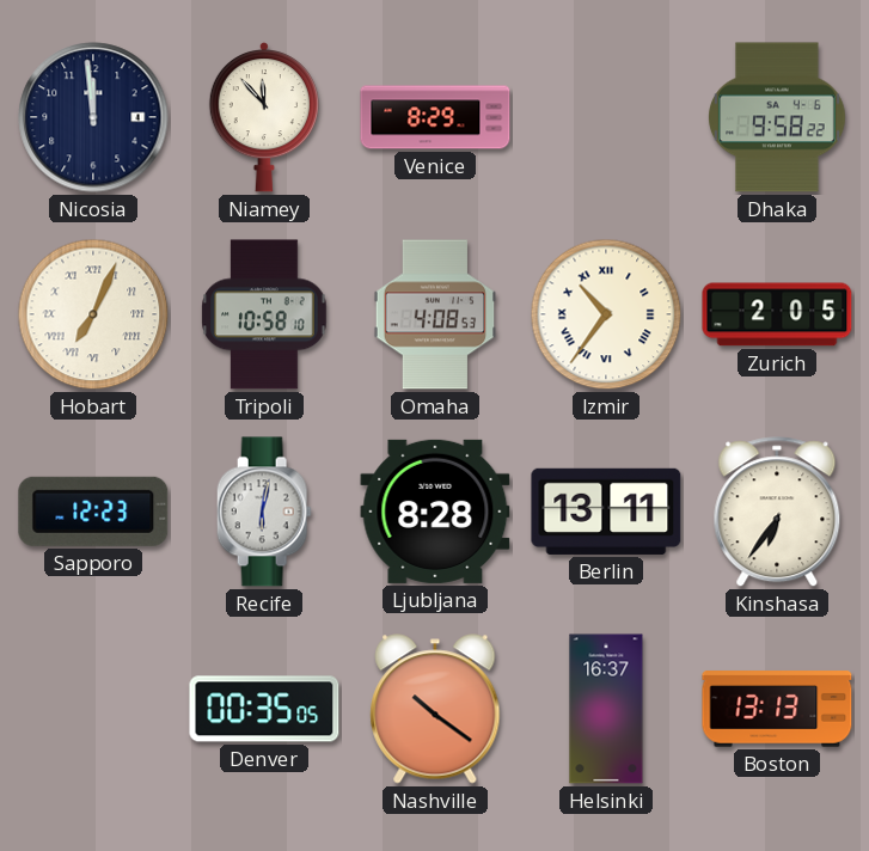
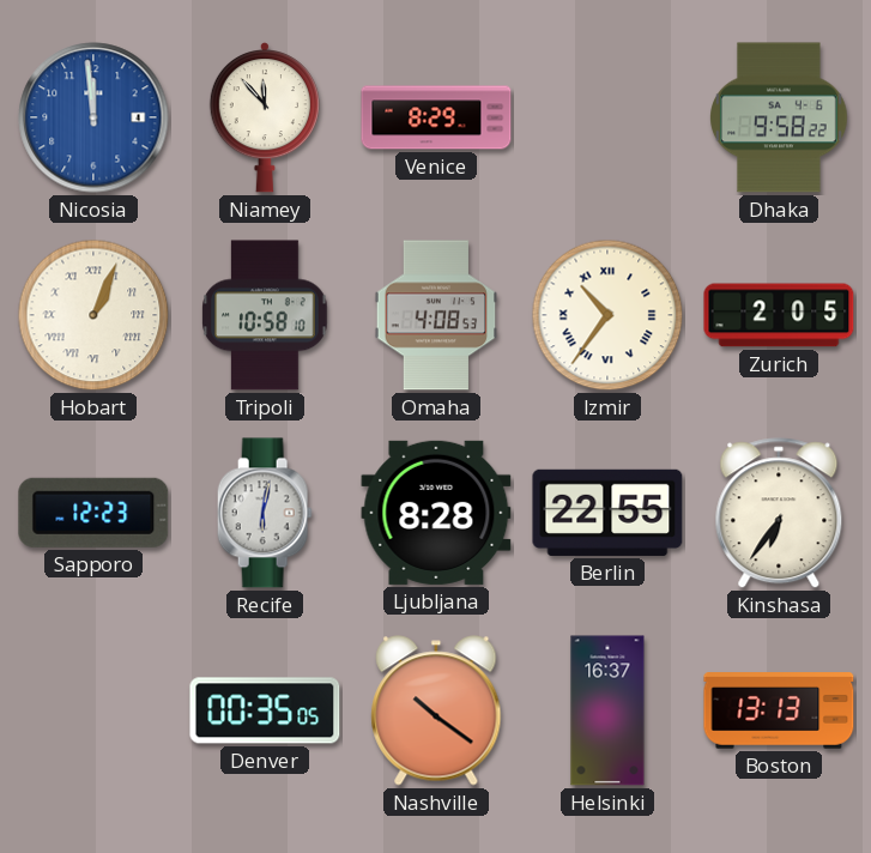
Nicosia dial: navy -> blue
Hobart: 7:04 -> 1:04
Berlin: 13:11 -> 22:55
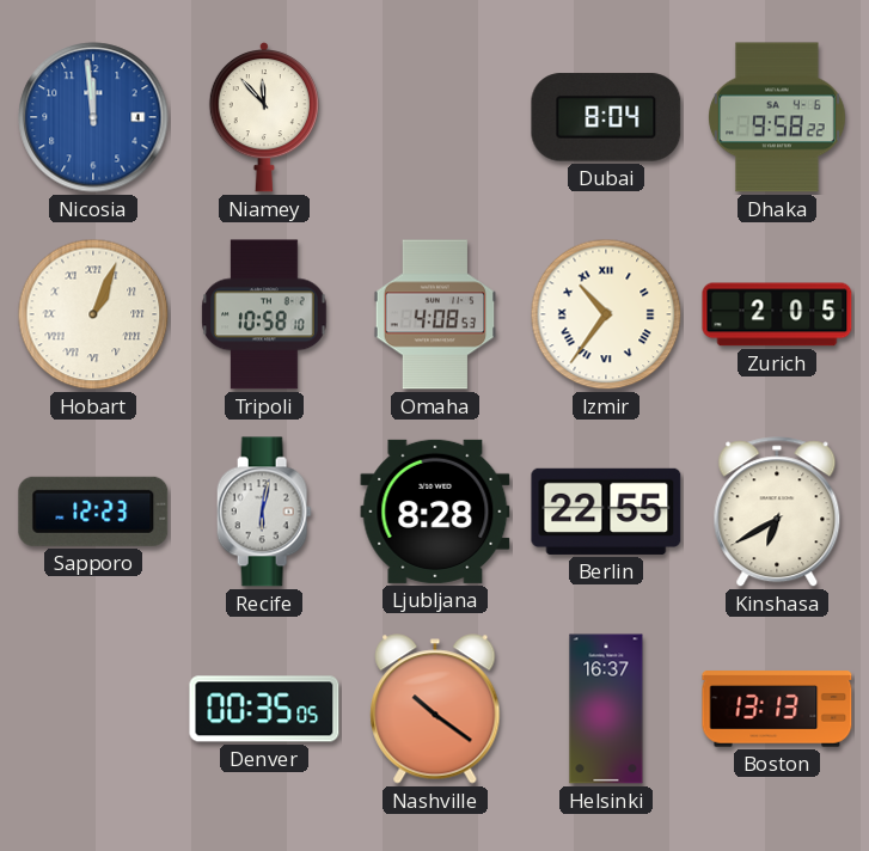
Venice: 8:29 -> none
Dubai: none -> 8:04
Kinshasa: 6:36 -> 6:40
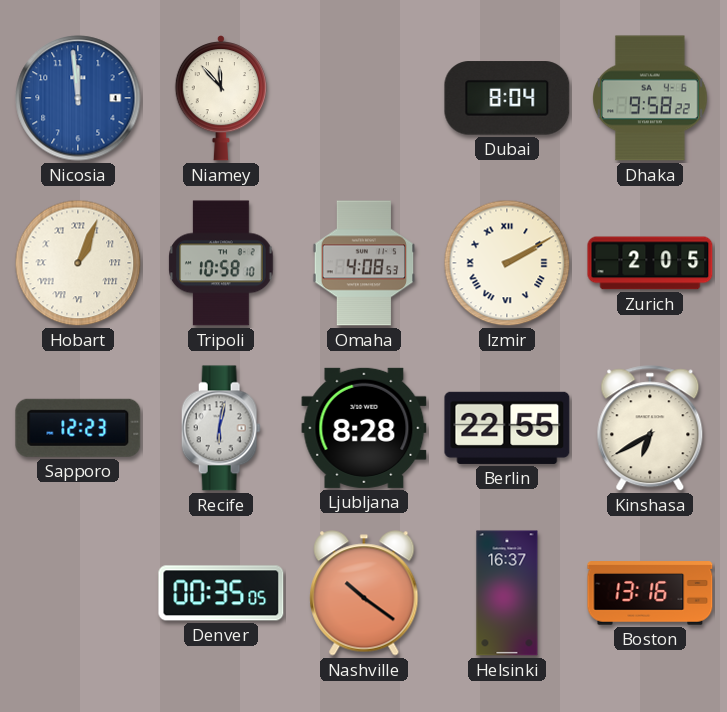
Izmir: 10:36 -> 2:10
Boston: 13:13 -> 13:16
